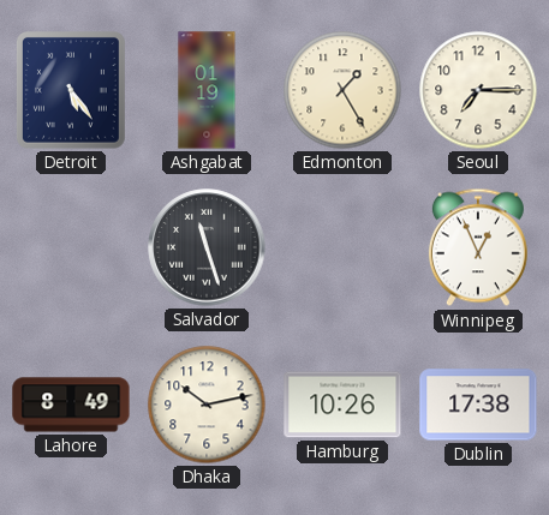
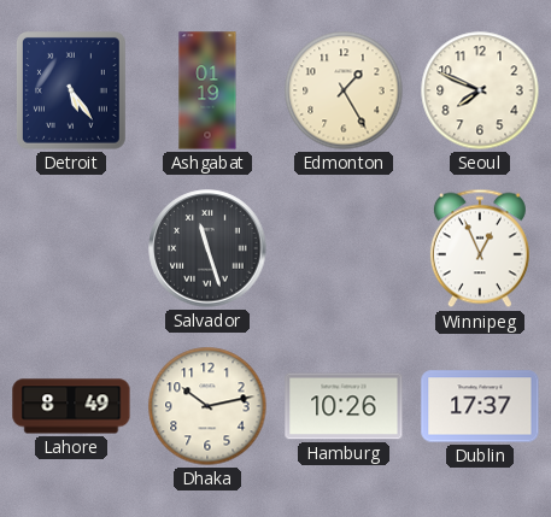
Seoul: 7:15 -> 7:49
Dublin: 17:38 -> 17:37
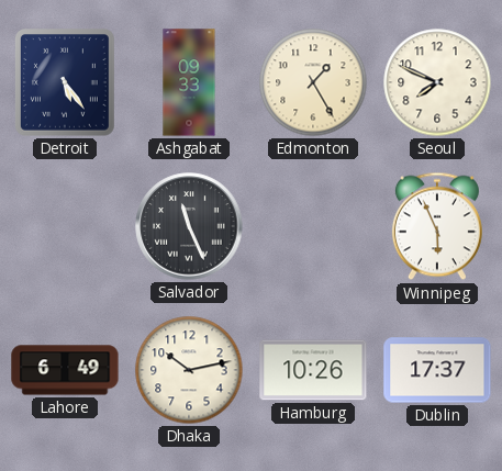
Ashgabat: 01:19 -> 09:33
Salvador: 11:27 -> 11:26
Winnipeg: 12:56 -> 5:56
Lahore: 8:49 -> 6:49
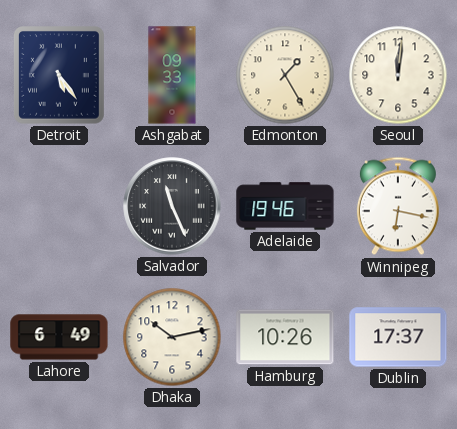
Seoul: 7:49 -> 12:01
Adelaide: none -> 19:46
Winnipeg: 5:56 -> 6:17
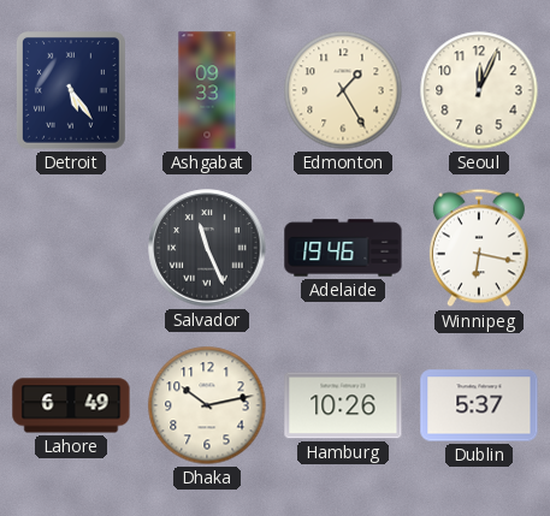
Seoul: 12:01 -> 12:04
Dublin: 17:37 -> 5:37
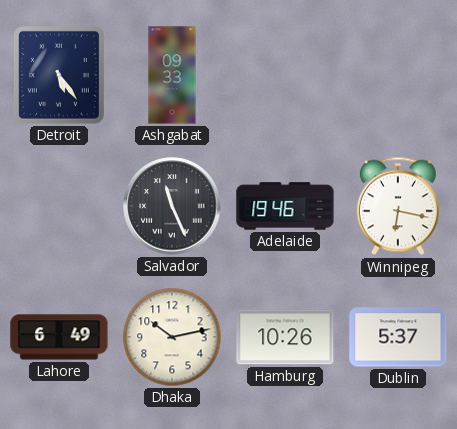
Edmonton: 1:25 -> none
Seoul: 12:04 -> none
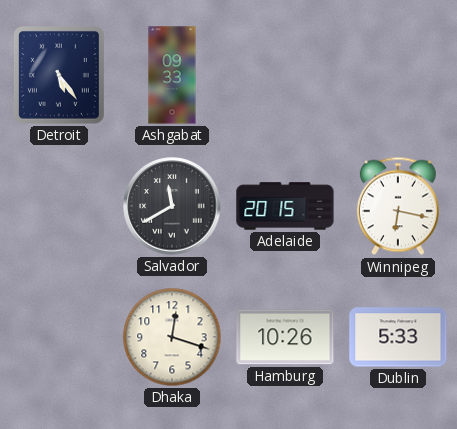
Salvador: 11:26 -> 11:40
Adelaide: 19:46 -> 20:15
Lahore: 6:49 -> none
Dhaka: 10:13 -> 12:18
Dublin: 5:37 -> 5:33
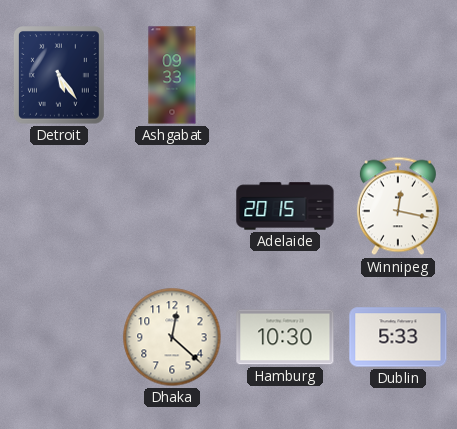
Salvador: 11:40 -> none
Winnipeg: 6:17 -> 12:17
Dhaka: 12:18 -> 12:22
Hamburg: 10:26 -> 10:30
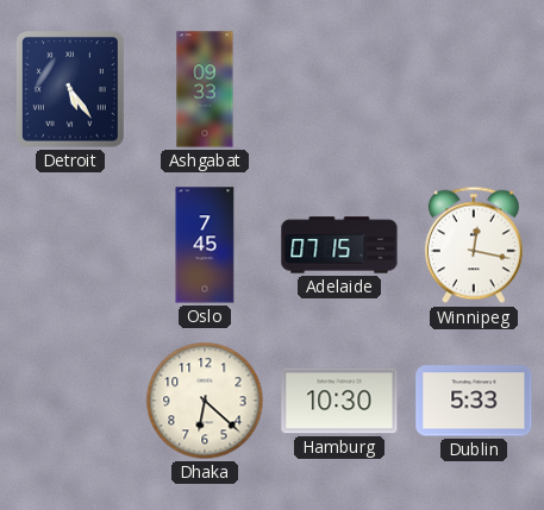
Oslo: none -> 7:45
Adelaide: 20:15 -> 07:15
Dhaka: 12:22 -> 6:22
